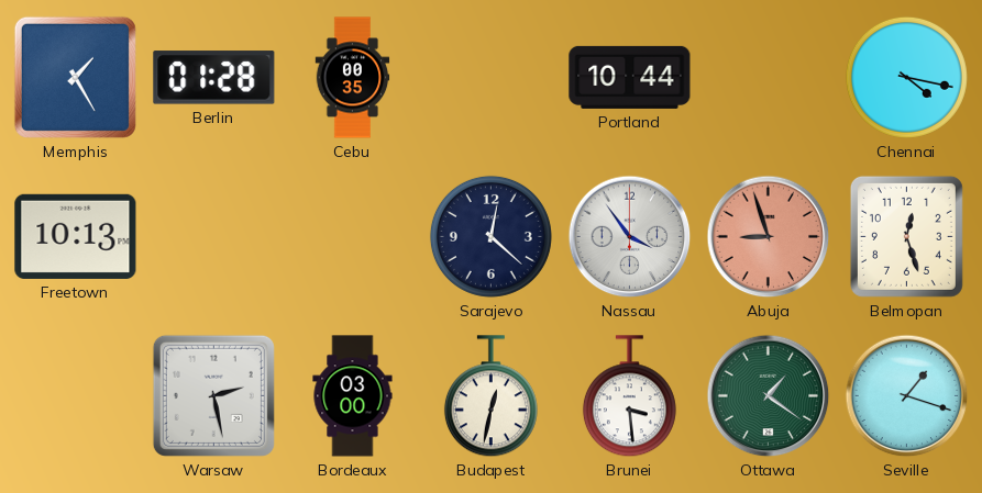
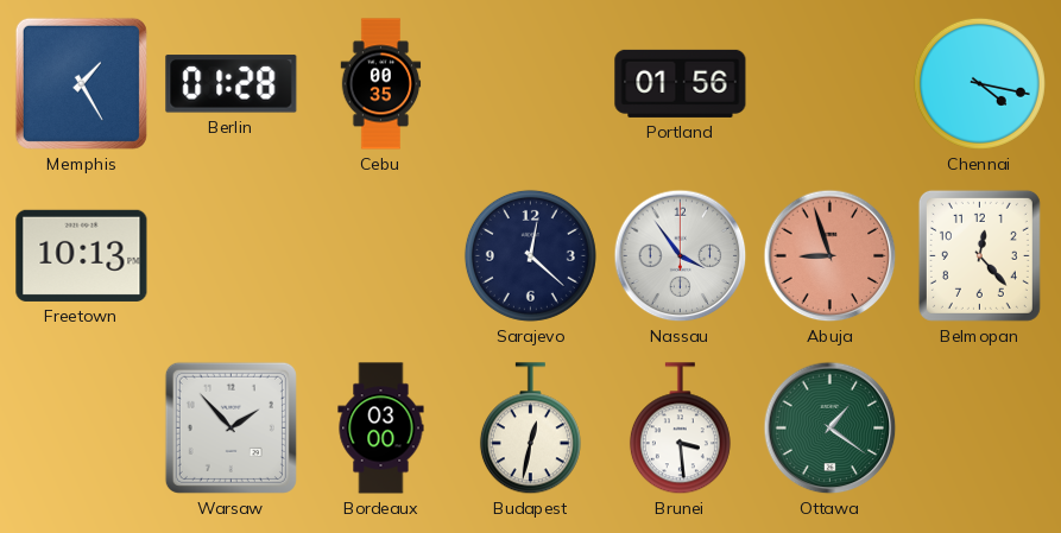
Portland: 10:44 -> 01:56
Belmopan: 12:27 -> 12:23
Warsaw: 2:28 -> 1:53
Seville: 1:18 -> none
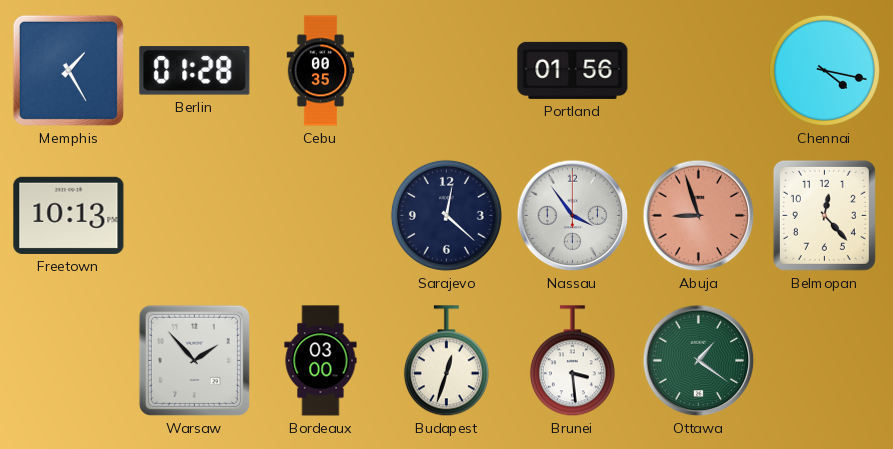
Budapest: 12:32 -> 12:33
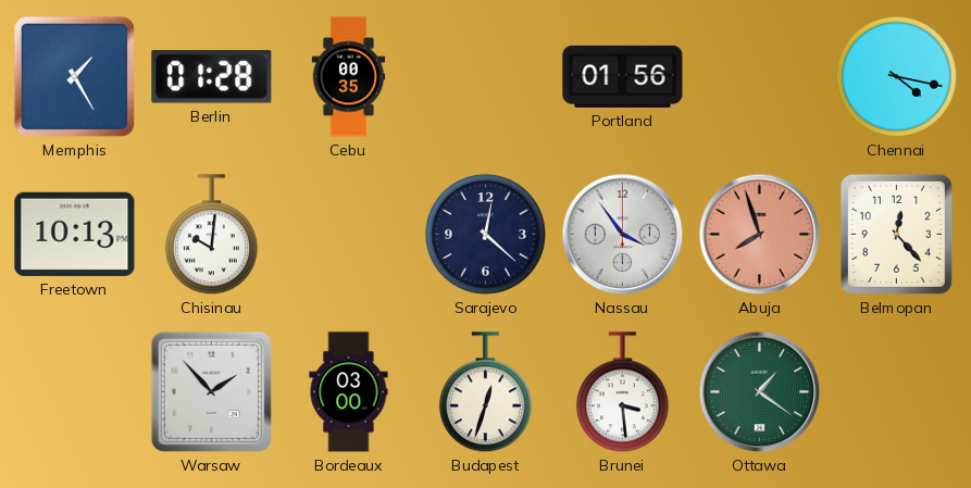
Chisinau: none -> 10:01
Abuja: 8:57 -> 7:57
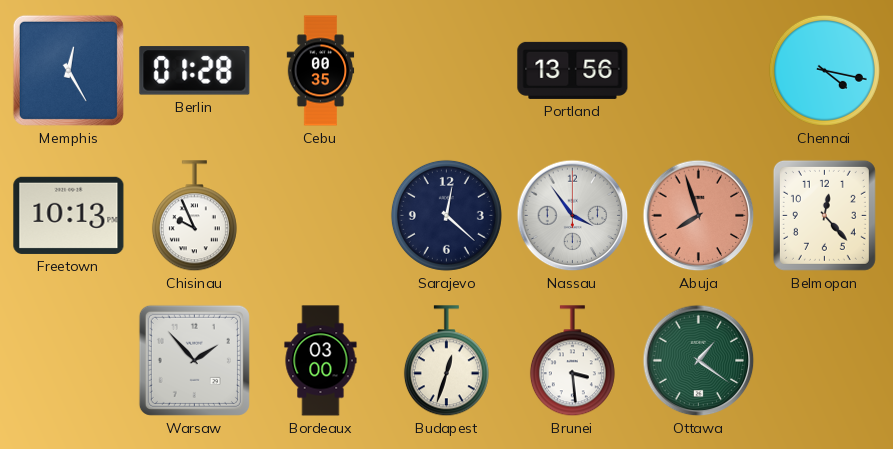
Memphis: 1:25 -> 12:25
Portland: 01:56 -> 13:56
Chisinau: 10:01 -> 9:56
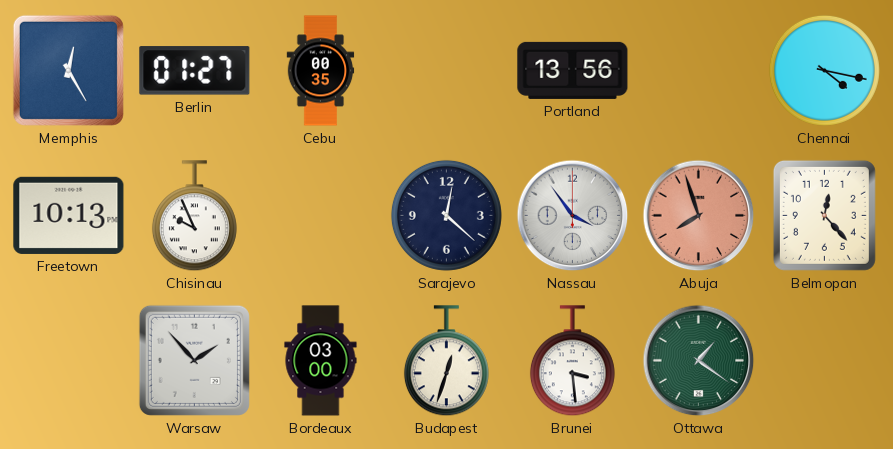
Berlin: 01:28 -> 01:27
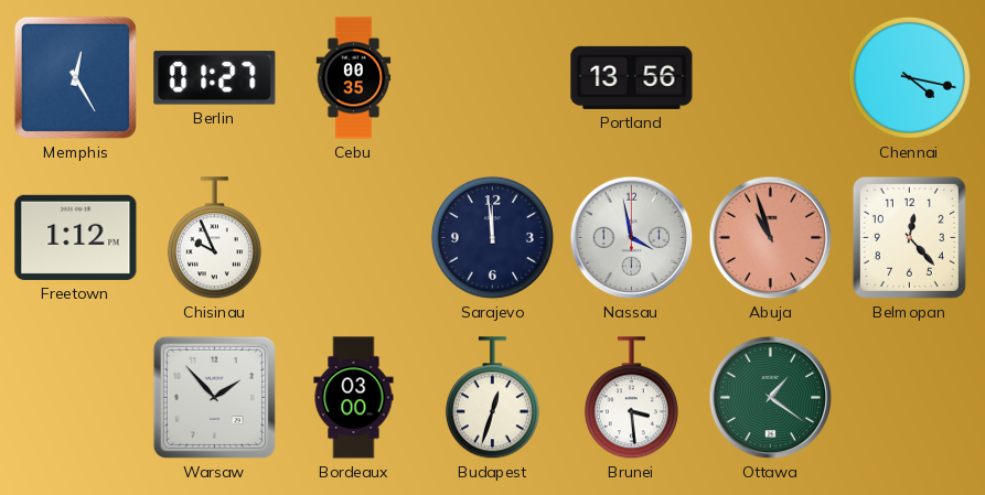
Freetown: 10:13 -> 1:12
Sarajevo: 12:22 -> 11:59
Nassau: 3:54 -> 3:58
Abuja: 7:57 -> 10:57
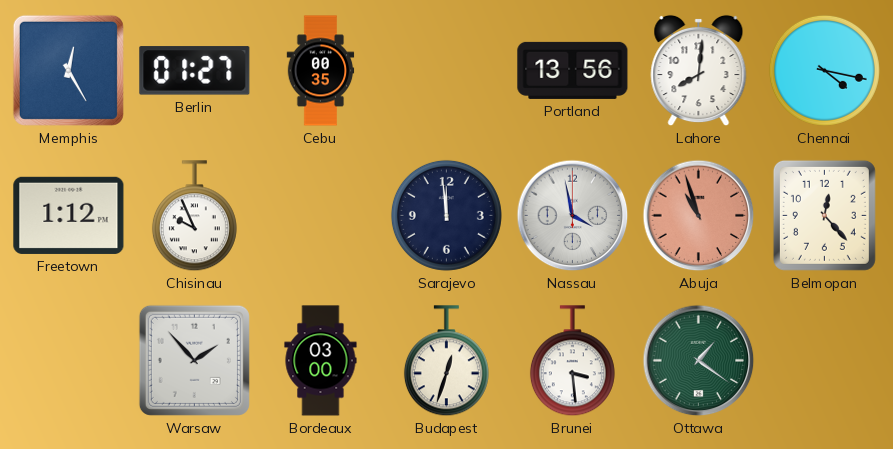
Lahore: none -> 8:01
